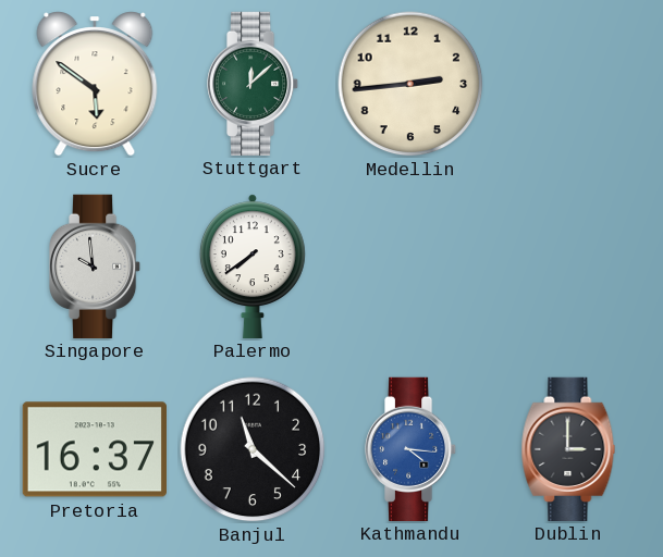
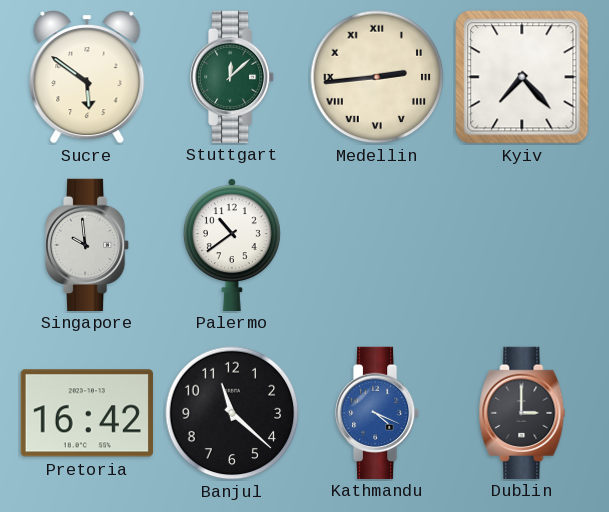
Medellin numerals: Arabic -> Roman
Kyiv: none -> 7:23
Palermo: 7:39 -> 10:39
Pretoria: 16:37 -> 16:42
Kathmandu: 4:16 -> 4:19
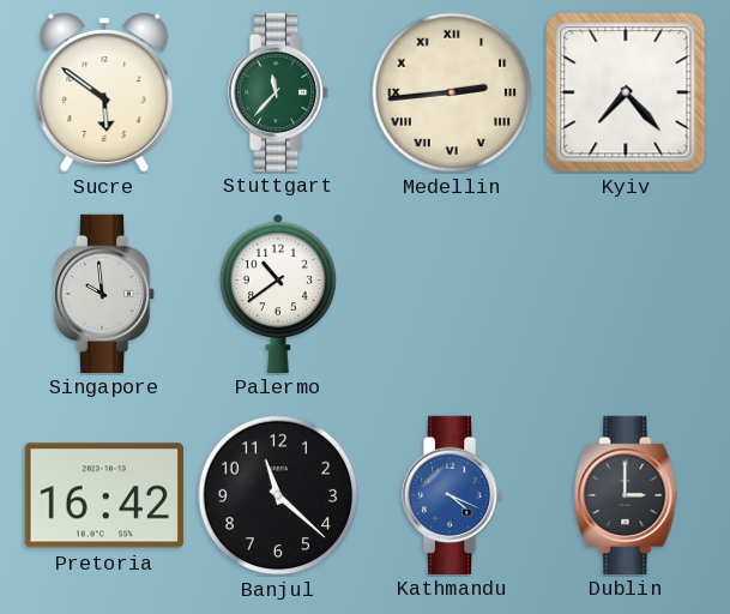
Stuttgart: 12:08 -> 11:37
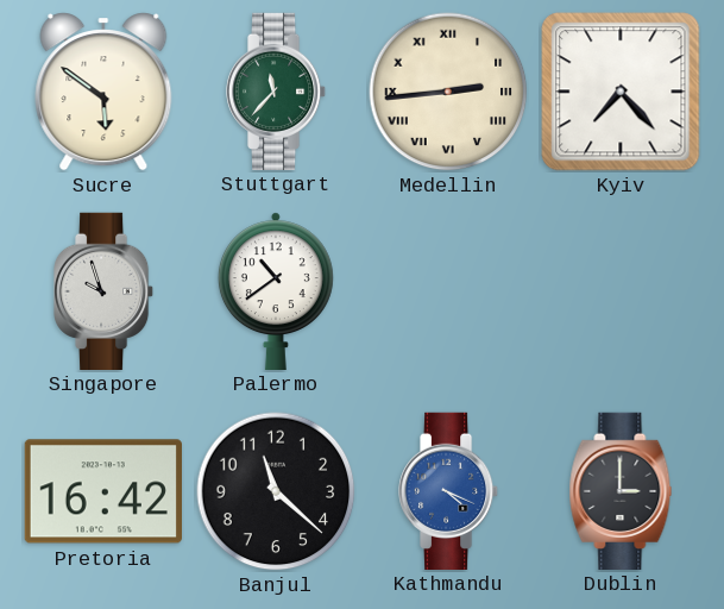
Singapore: 9:59 -> 9:57
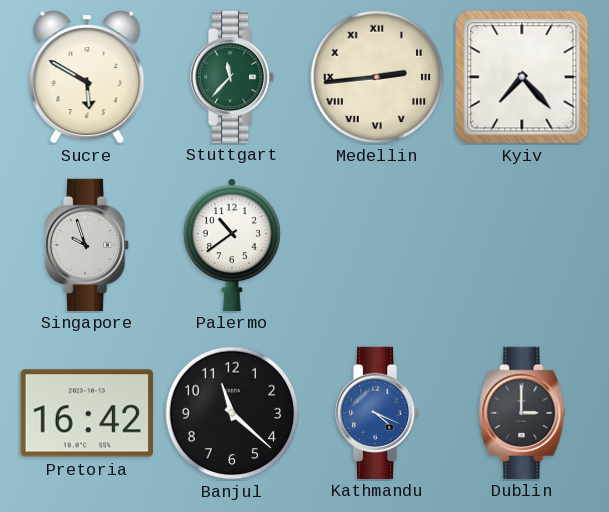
Sucre: 5:51 -> 5:50
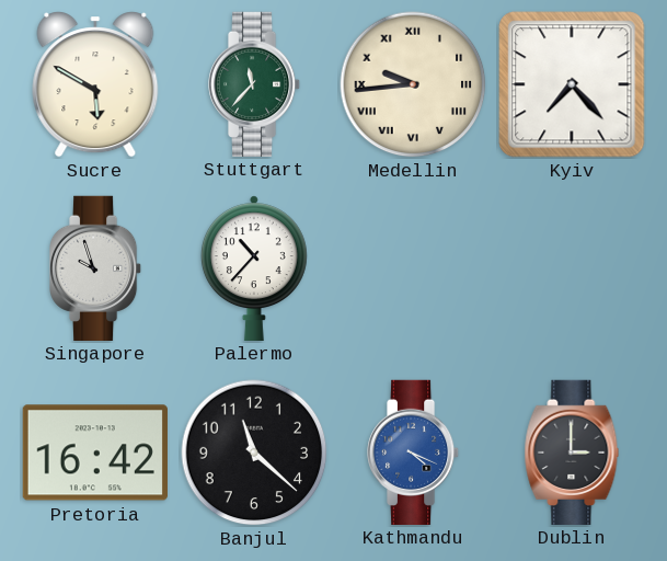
Medellin: 2:44 -> 9:44
Palermo: 10:39 -> 10:37
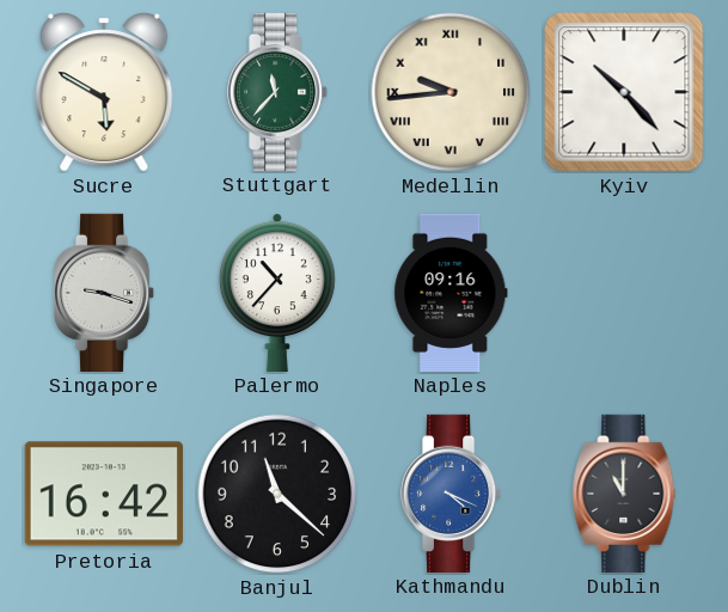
Kyiv: 7:23 -> 10:23
Singapore: 9:57 -> 9:18
Naples: none -> 09:16
Dublin: 3:00 -> 11:00
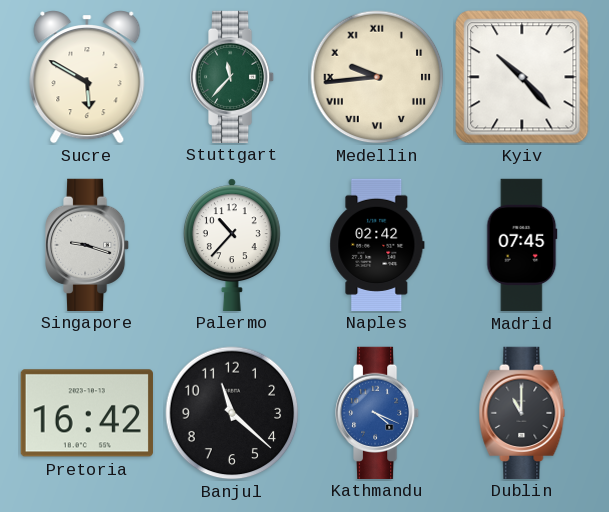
Naples: 09:16 -> 02:42
Madrid: none -> 07:45
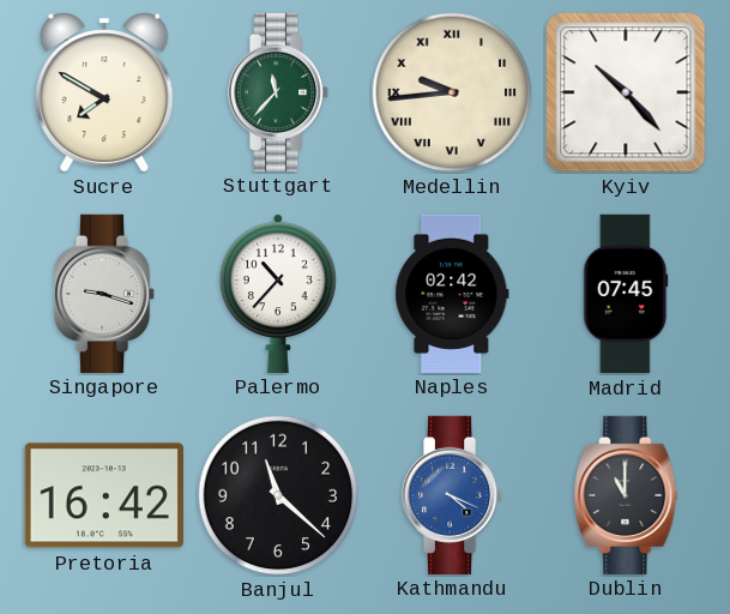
Sucre: 5:50 -> 7:50
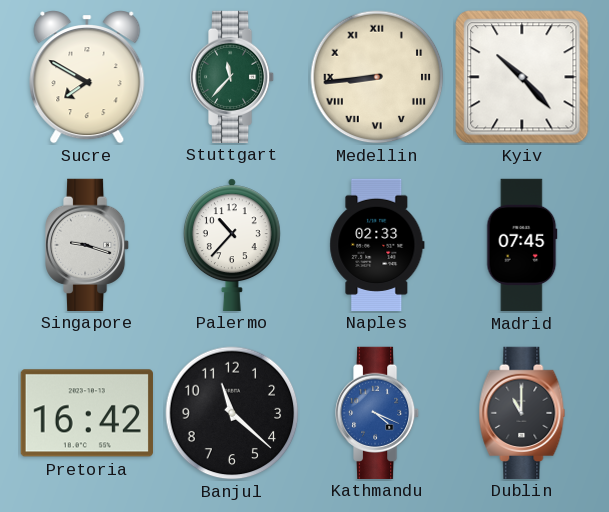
Medellin: 9:44 -> 8:44
Naples: 02:42 -> 02:33
